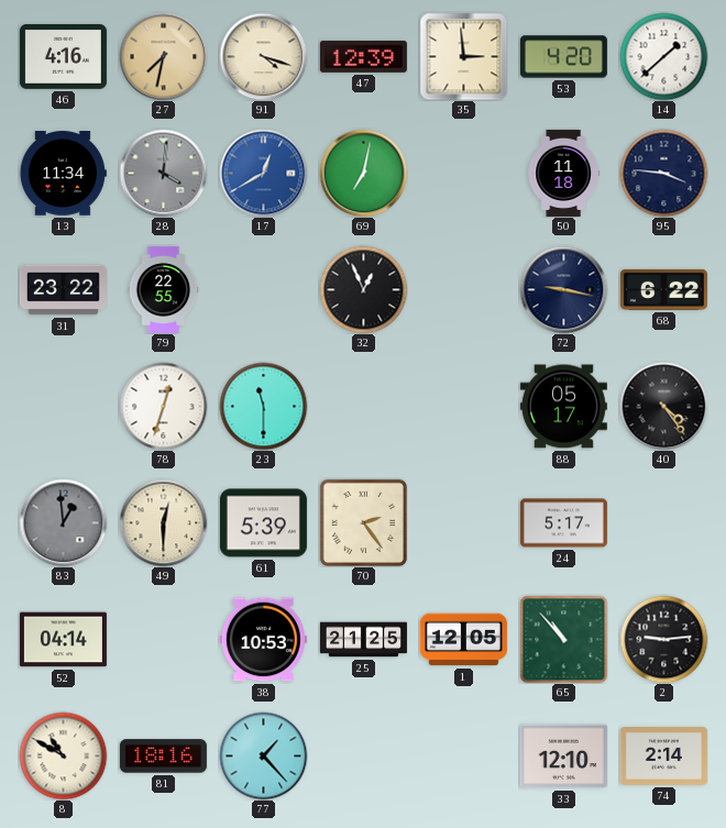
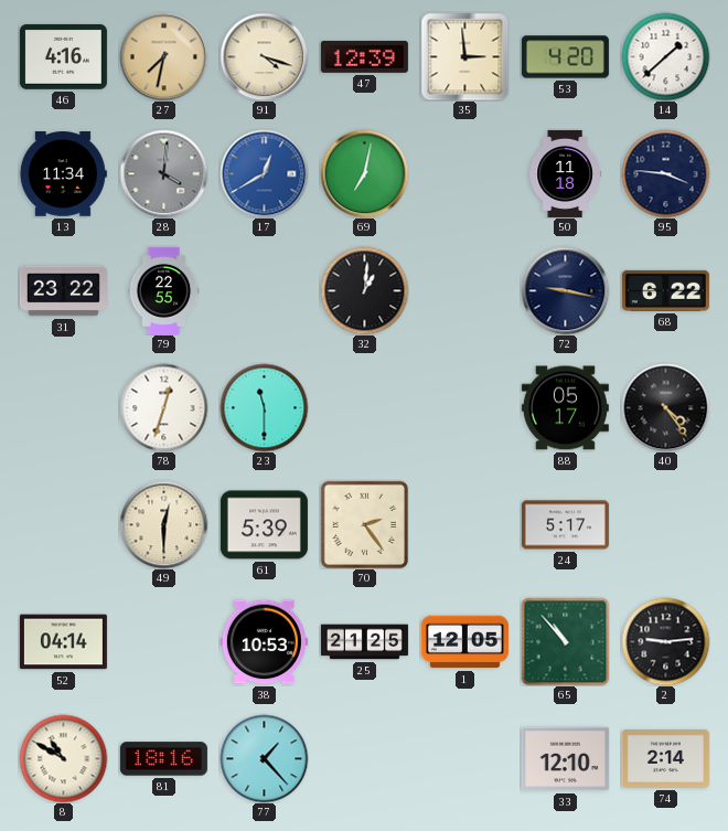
32: 12:56 -> 1:01
83: 12:59 -> none
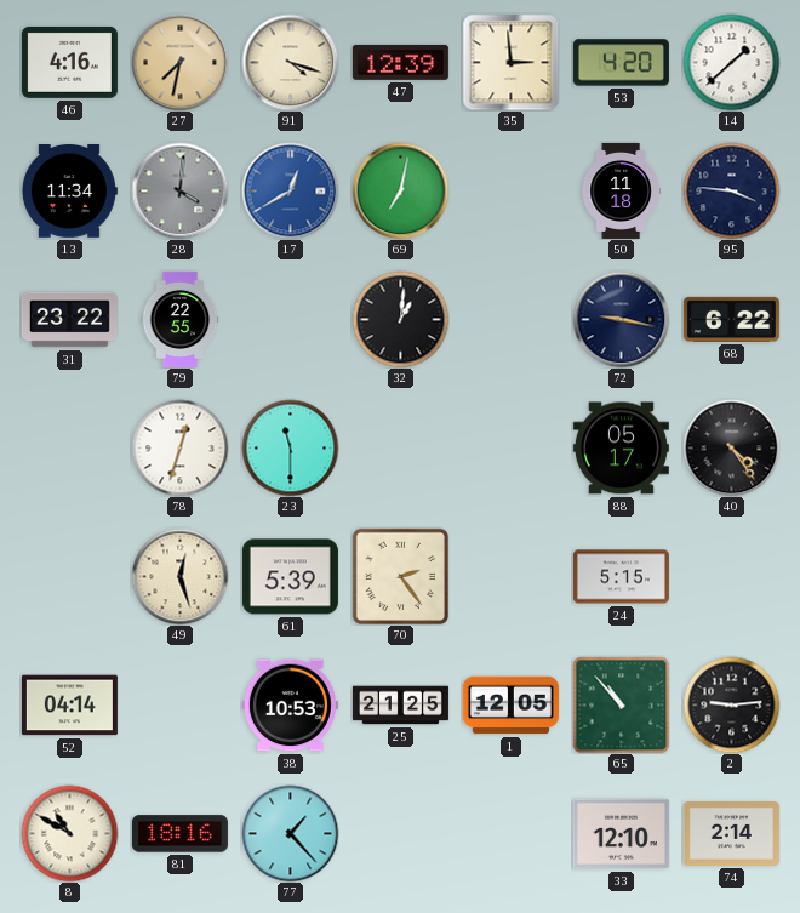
49: 12:30 -> 12:27
24: 5:17 -> 5:15
